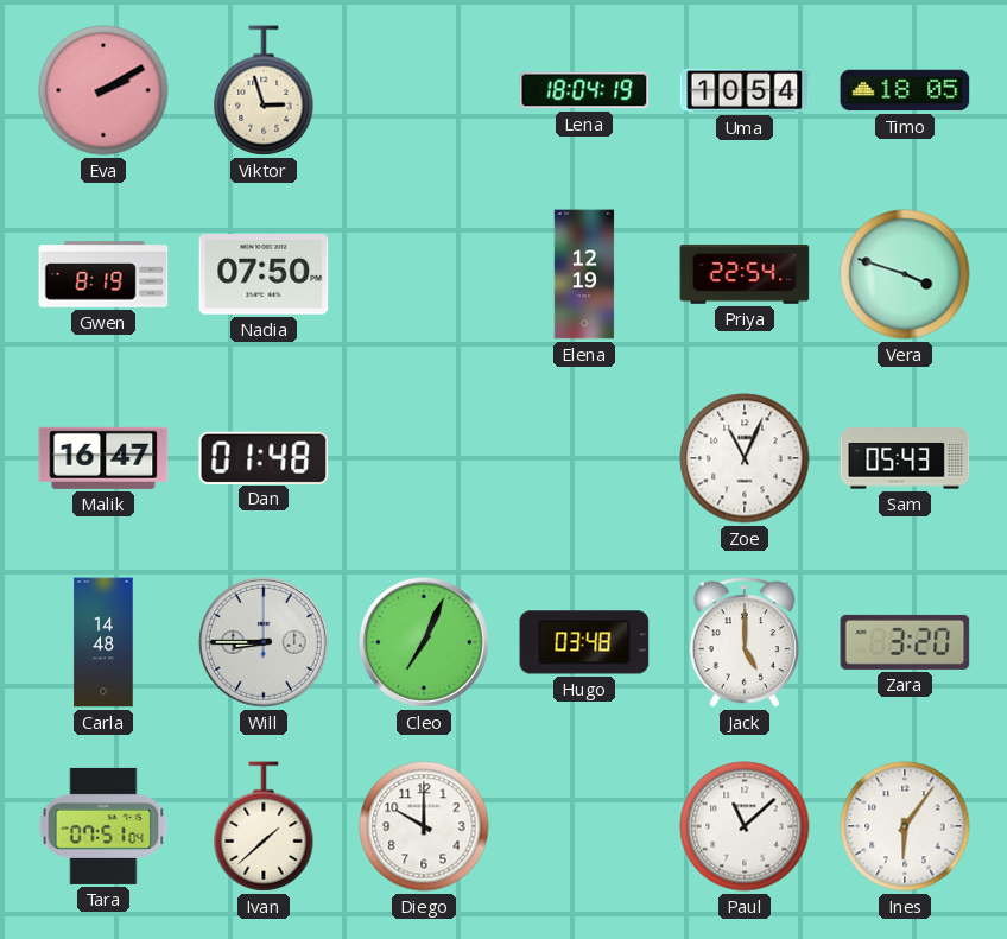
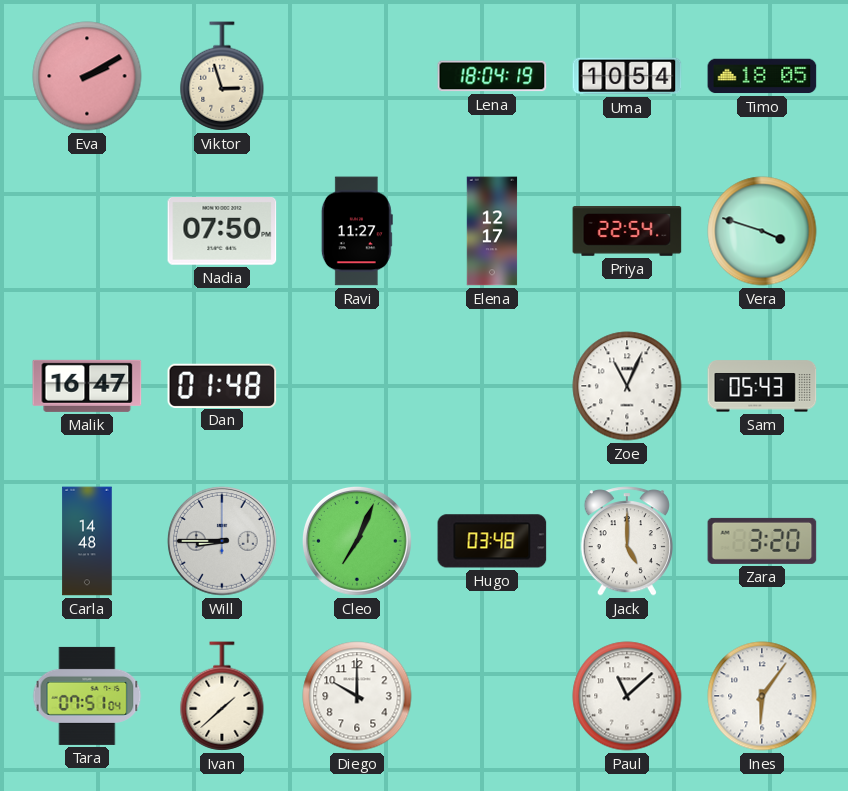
Gwen: 8:19 -> none
Ravi: none -> 11:27
Elena: 12:19 -> 12:17
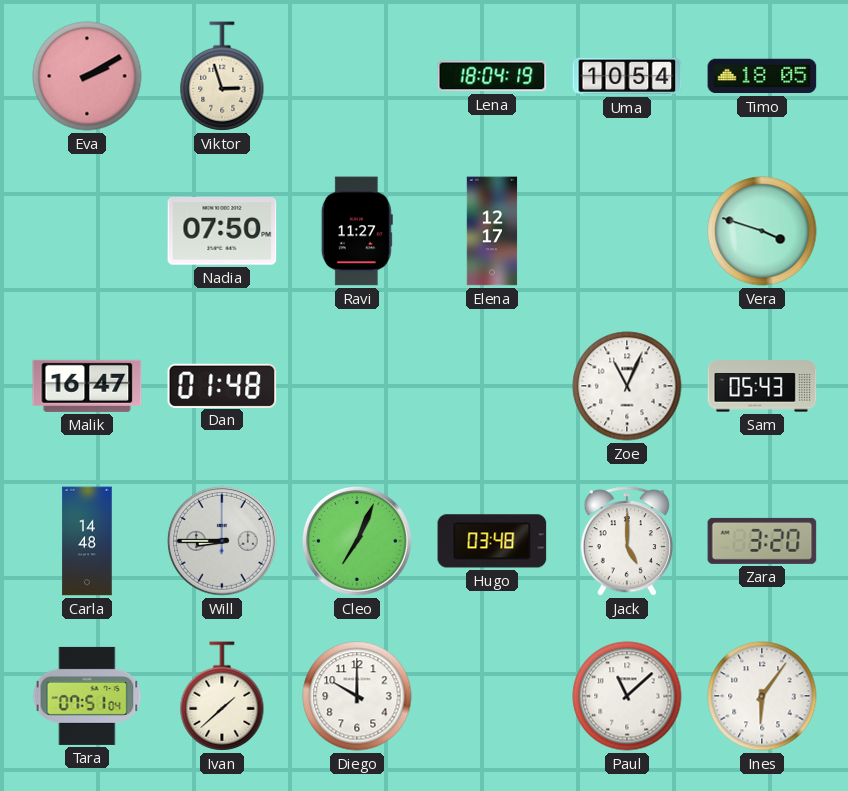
Priya: 22:54 -> none
